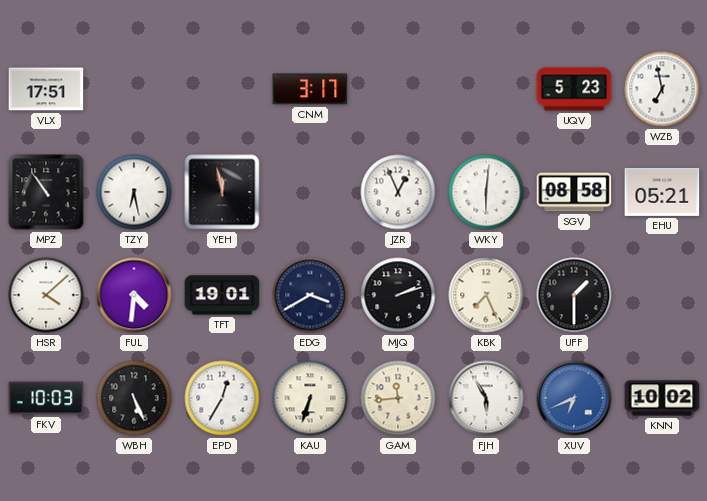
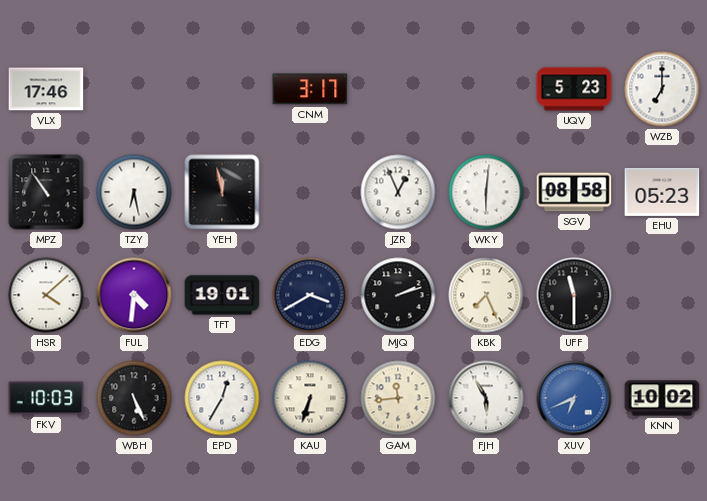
VLX: 17:51 -> 17:46
WZB: 6:58 -> 7:00
EHU: 05:21 -> 05:23
UFF: 1:30 -> 11:30
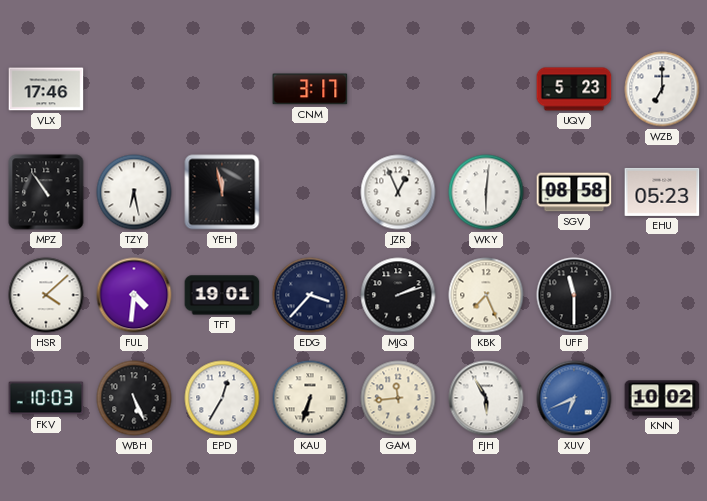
EDG: 3:40 -> 3:37
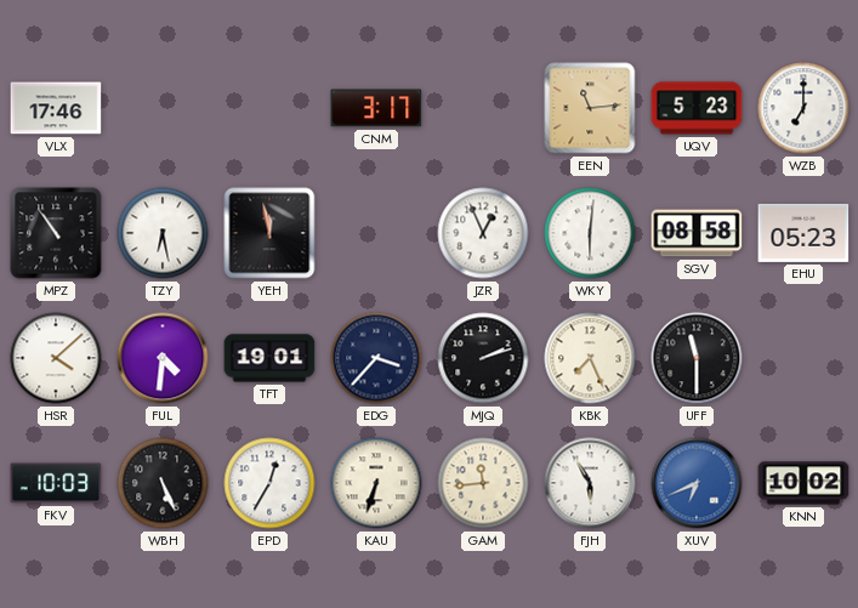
EEN: none -> 11:14
